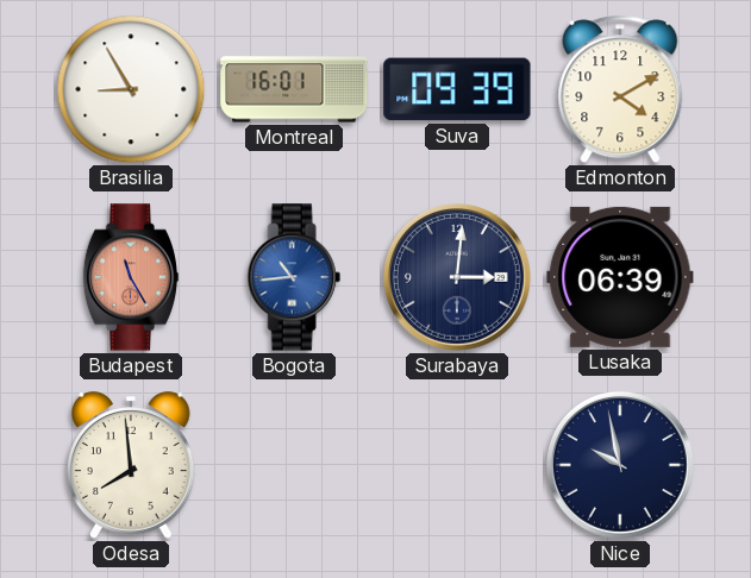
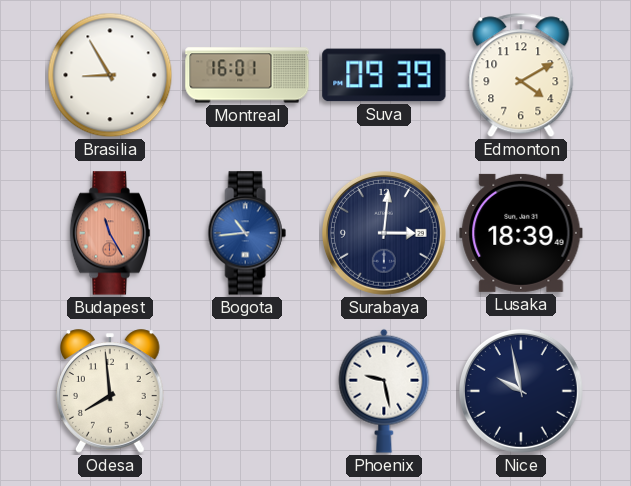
Lusaka: 06:39 -> 18:39
Phoenix: none -> 9:28
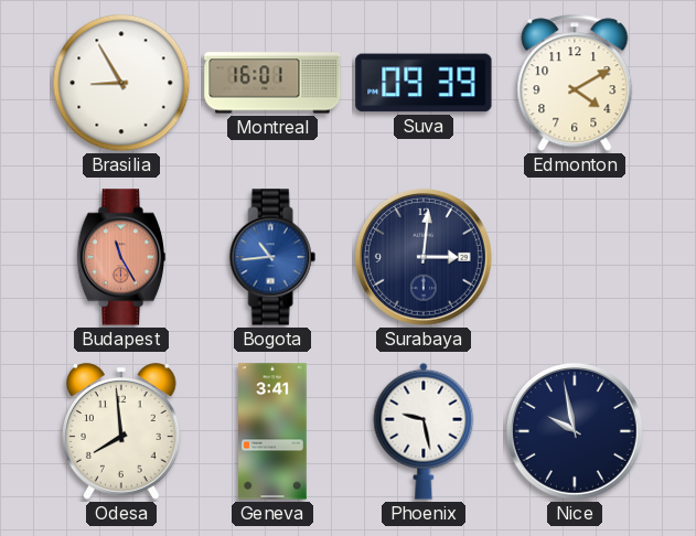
Lusaka: 18:39 -> none
Geneva: none -> 3:41
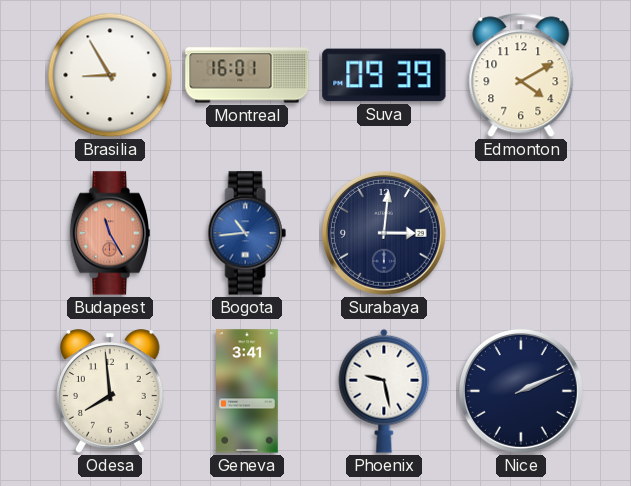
Nice: 9:58 -> 2:11
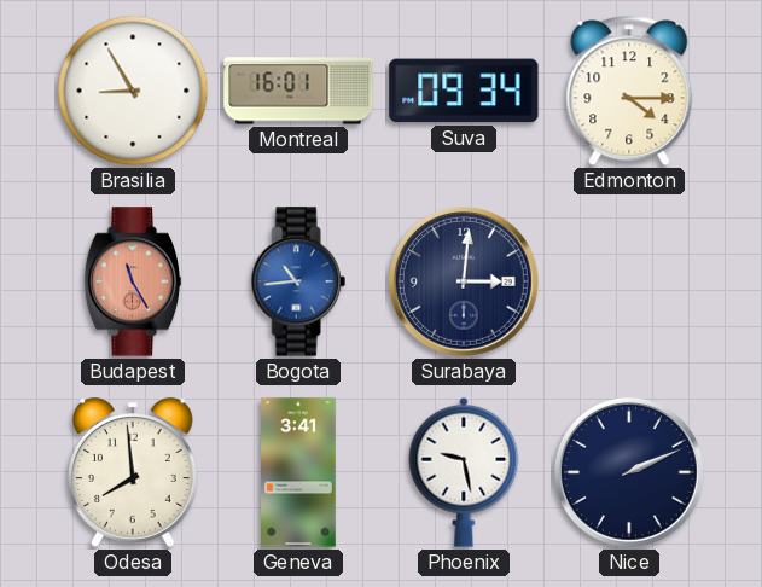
Suva: 09:39 -> 09:34
Edmonton: 4:10 -> 4:15
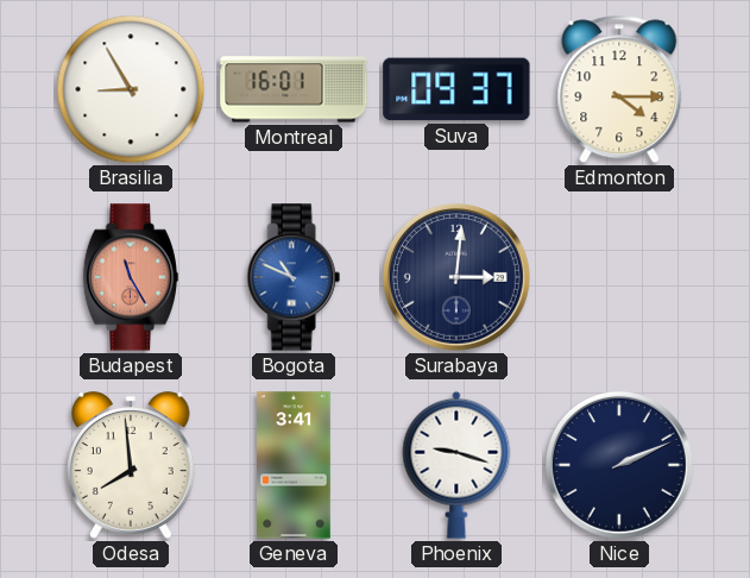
Suva: 09:34 -> 09:37
Bogota: 10:44 -> 10:49
Phoenix: 9:28 -> 9:18
